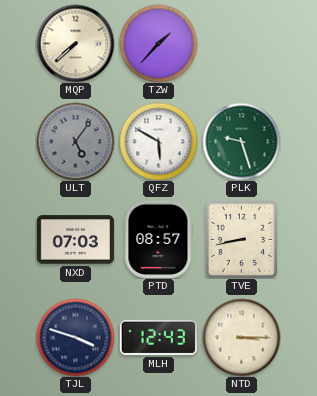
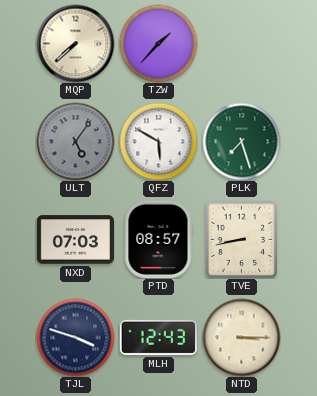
PLK: 9:27 -> 7:27
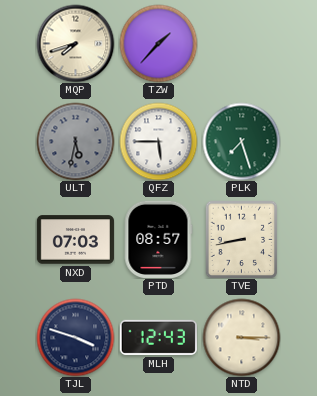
MQP: 7:38 -> 7:42
ULT: 5:06 -> 5:32
QFZ: 5:50 -> 5:45
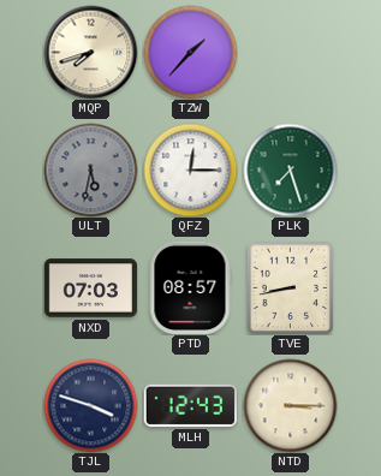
QFZ: 5:45 -> 12:15
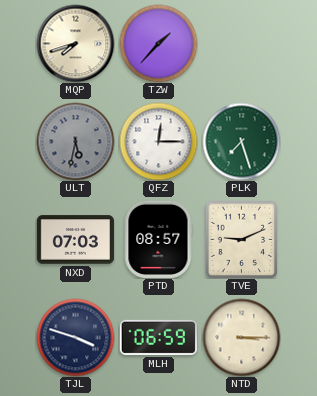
TVE: 8:43 -> 9:11
MLH: 12:43 -> 06:59
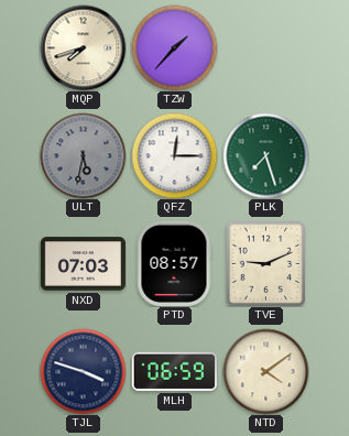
NTD: 3:15 -> 4:09
